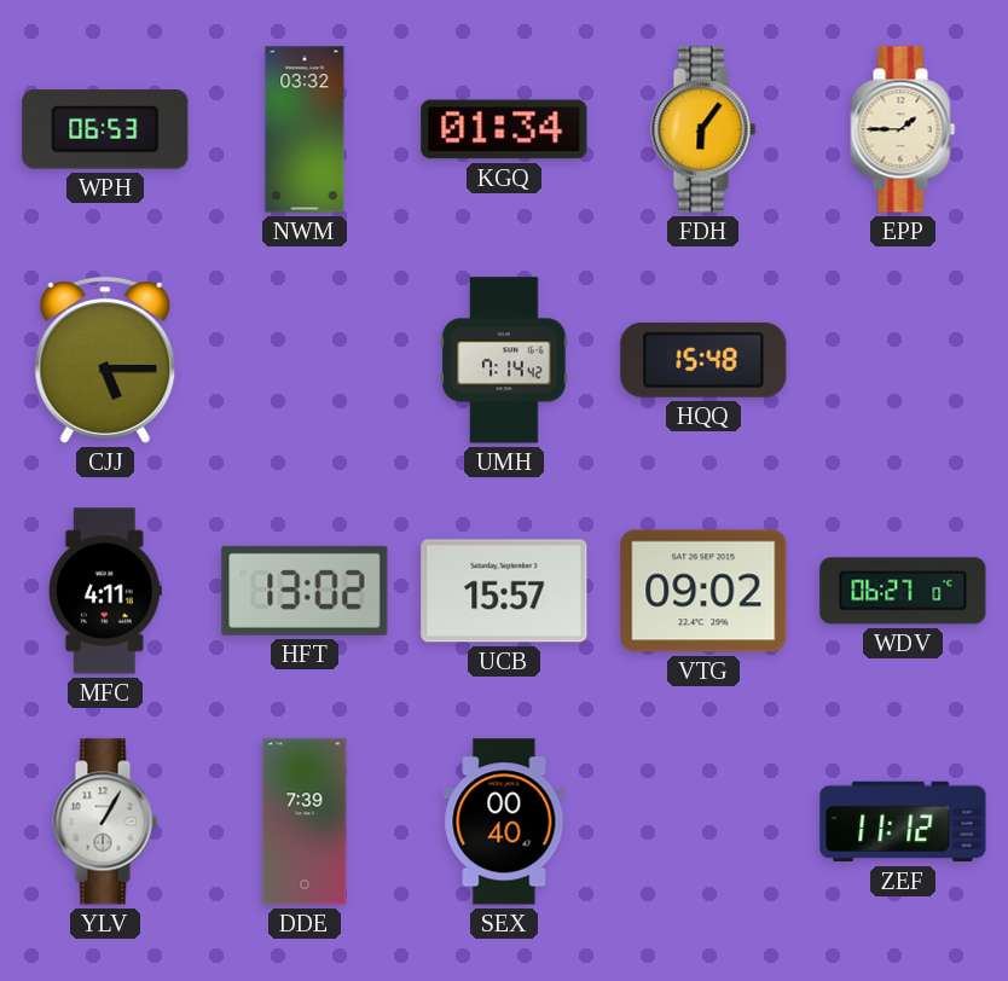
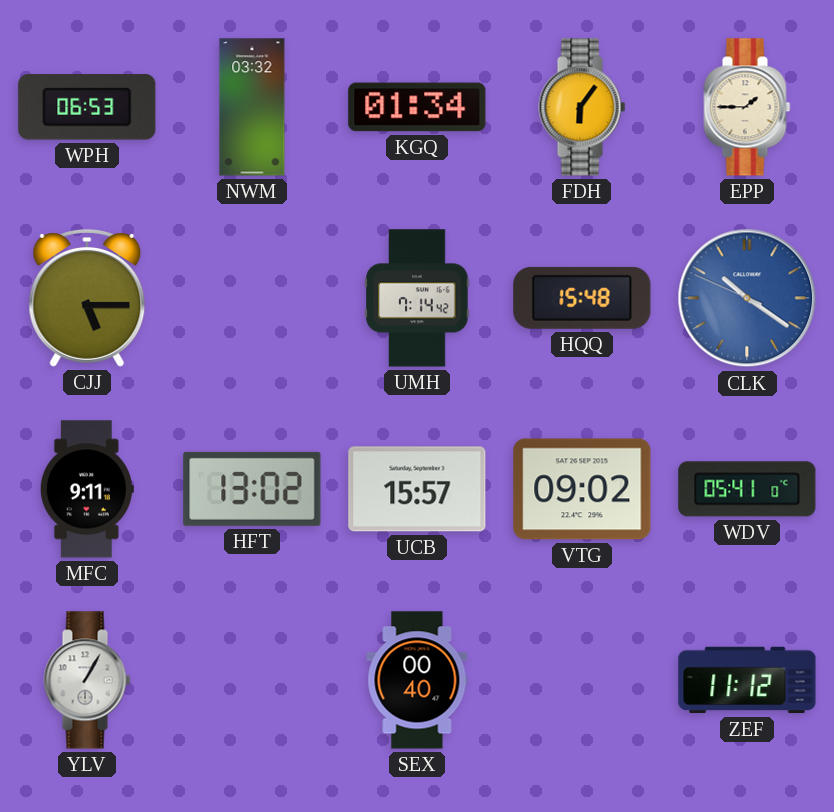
CLK: none -> 10:20
MFC: 4:11 -> 9:11
WDV: 06:27 -> 05:41
DDE: 7:39 -> none
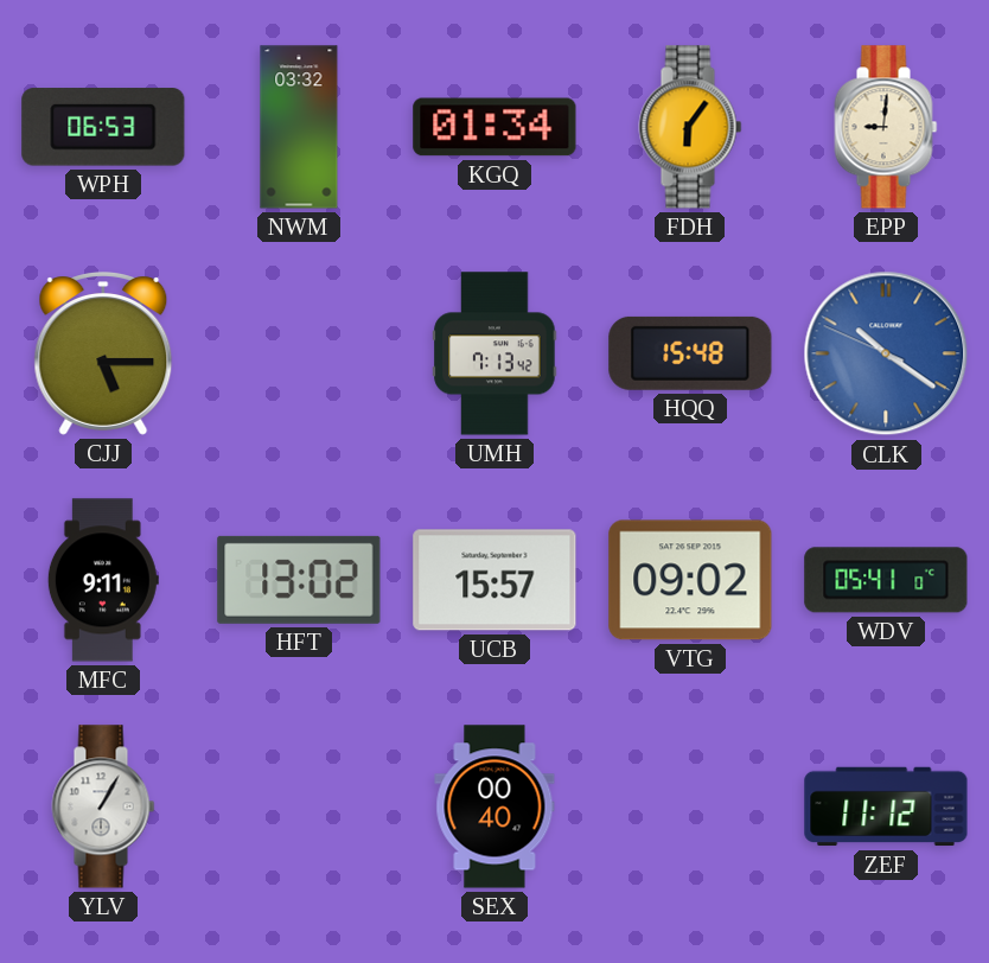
EPP: 1:45 -> 9:01
UMH: 7:14 -> 7:13
